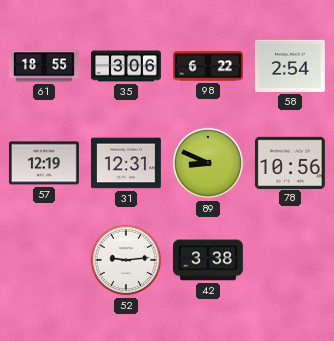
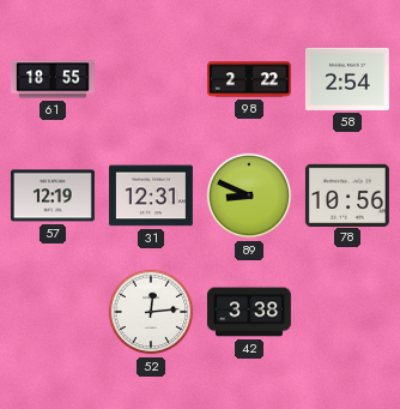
35: 3:06 -> none
98: 6:22 -> 2:22
52: 9:14 -> 12:14
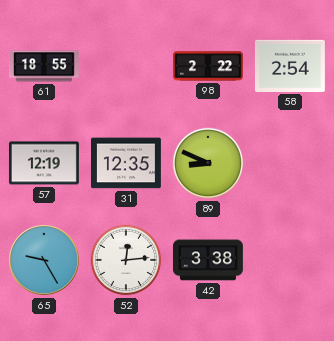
31: 12:31 -> 12:35
78: 10:56 -> none
65: none -> 9:25
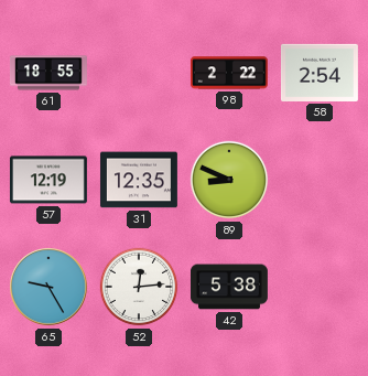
42: 3:38 -> 5:38
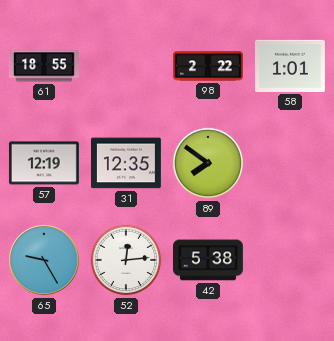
58: 2:54 -> 1:01
89: 8:49 -> 7:51
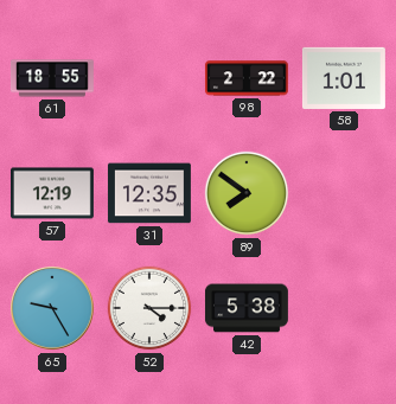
52: 12:14 -> 4:15
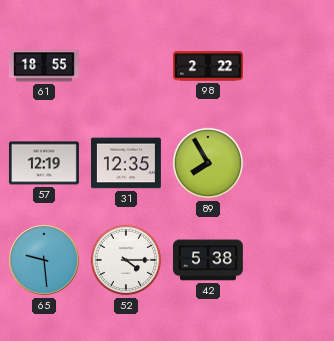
58: 1:01 -> none
89: 7:51 -> 7:55
65: 9:25 -> 9:29
